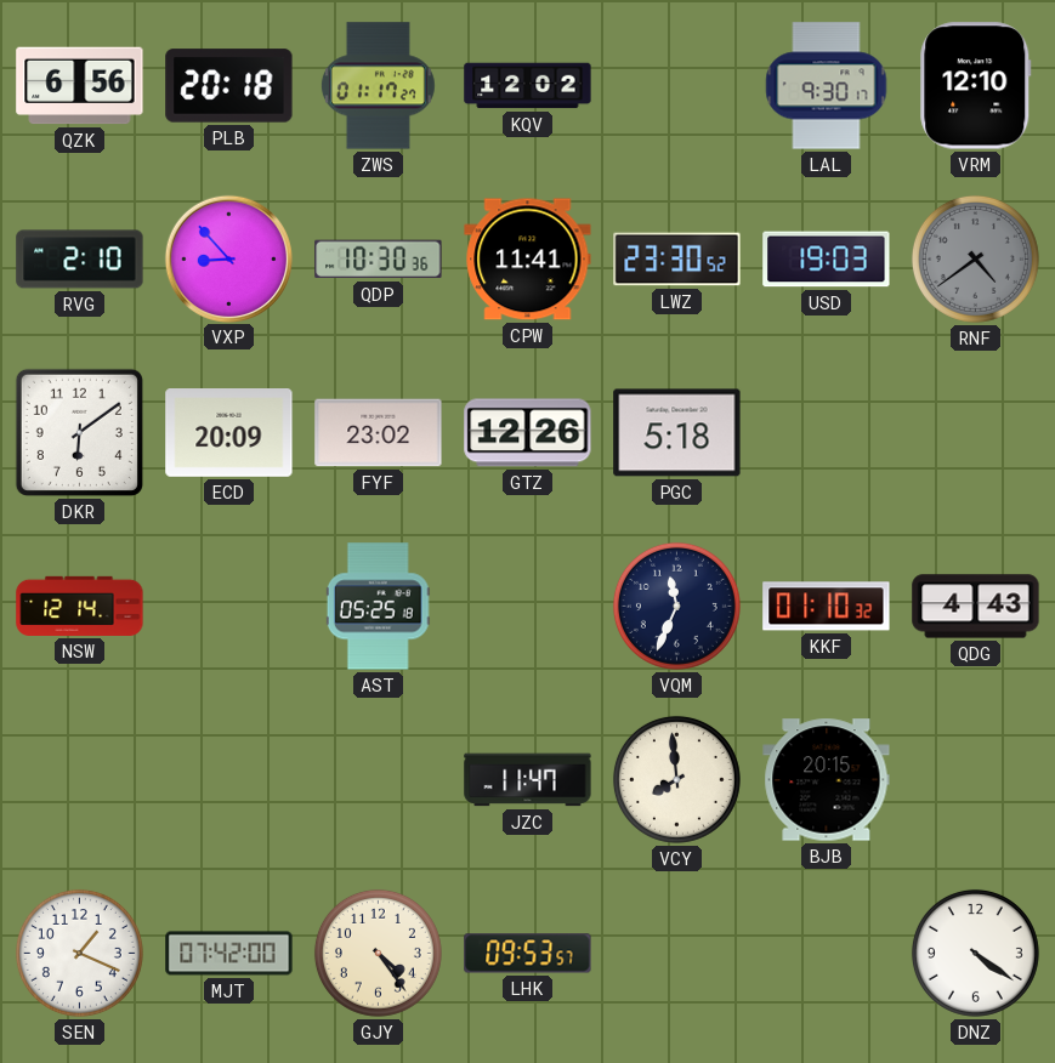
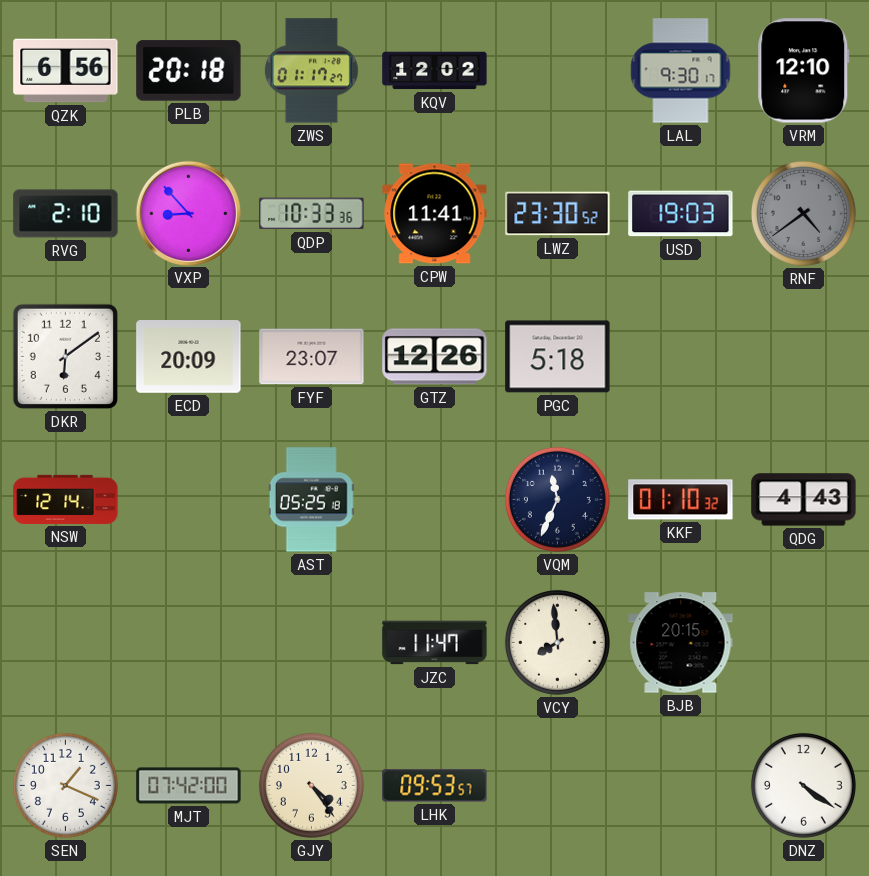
QDP: 10:30 -> 10:33
FYF: 23:02 -> 23:07
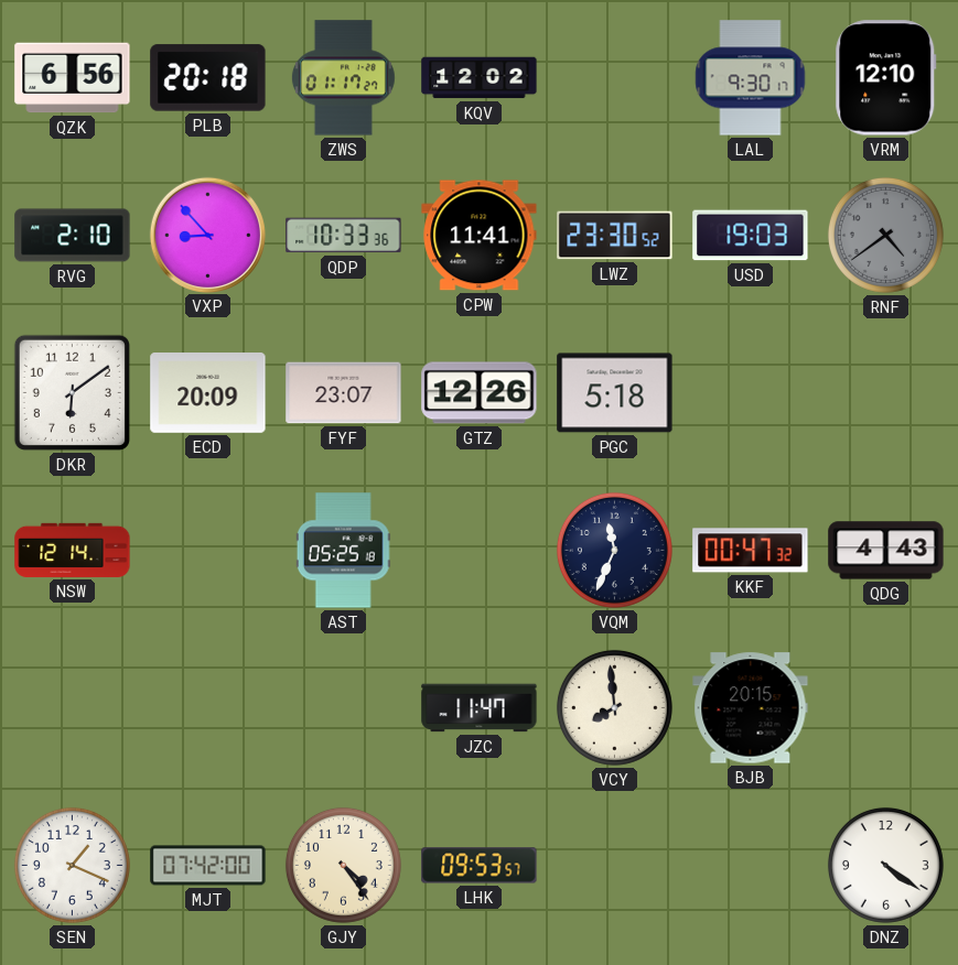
KKF: 01:10 -> 00:47
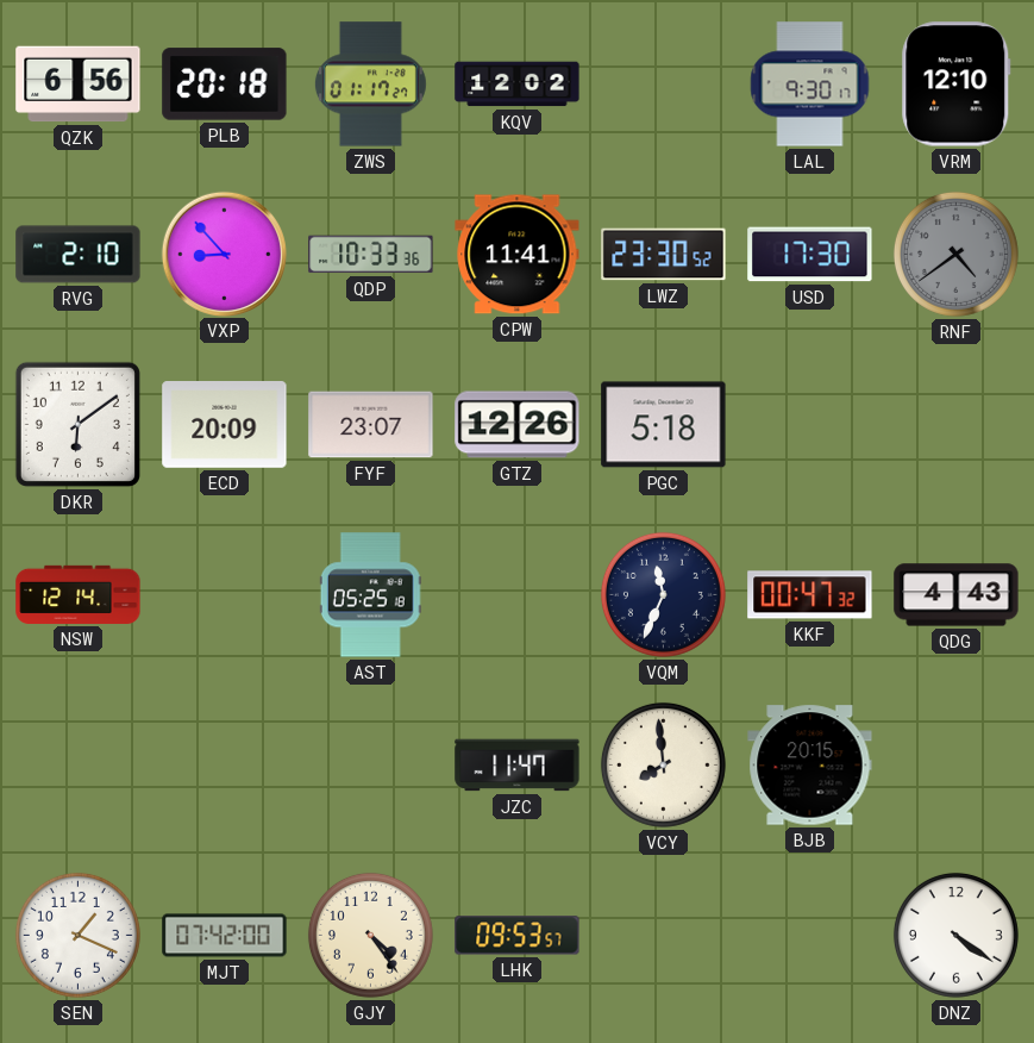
USD: 19:03 -> 17:30
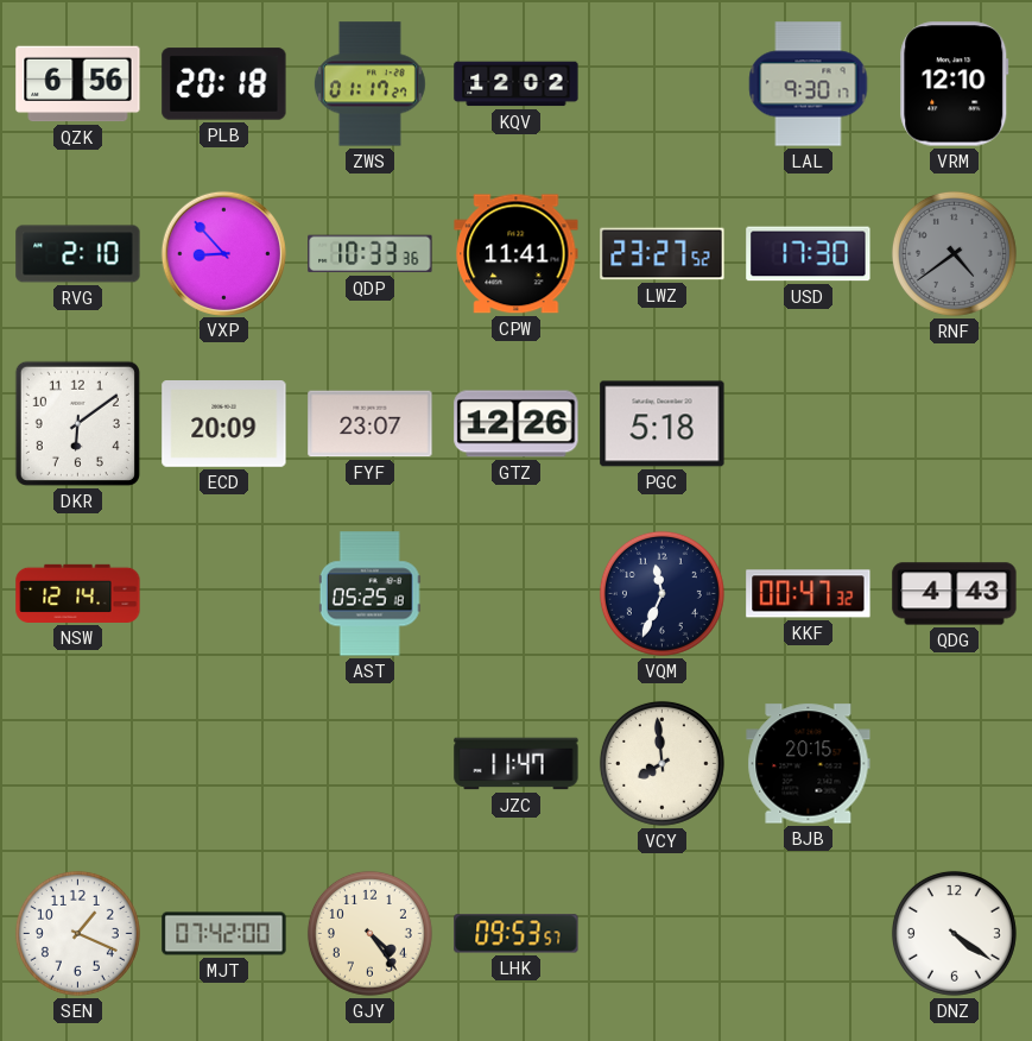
LWZ: 23:30 -> 23:27
